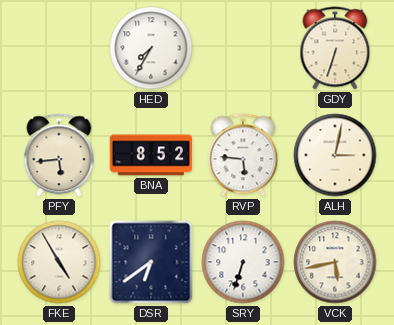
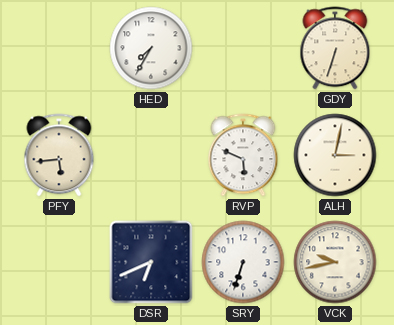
BNA: 8:52 -> none
RVP: 5:46 -> 5:49
FKE: 4:55 -> none
DSR: 6:39 -> 6:41
VCK: 5:43 -> 9:43
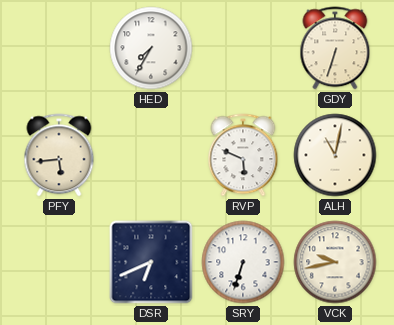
ALH: 3:02 -> 11:02
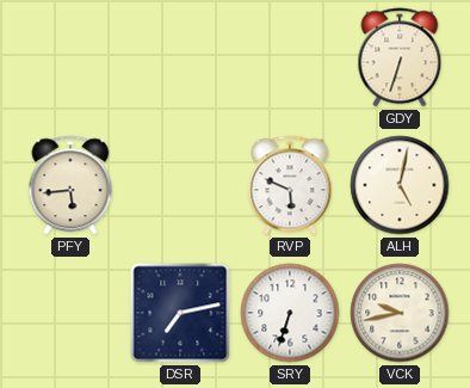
HED: 7:35 -> none
ALH: 11:02 -> 5:02
DSR: 6:41 -> 7:13
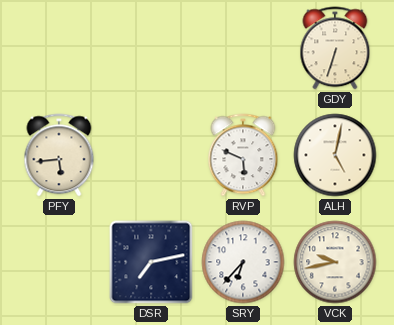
SRY: 6:33 -> 6:37
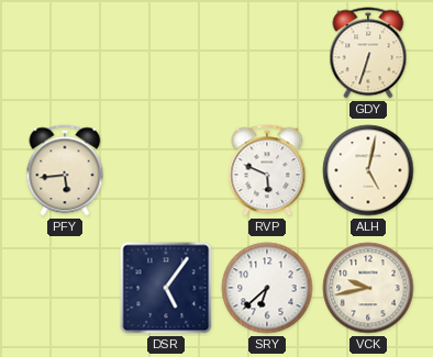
DSR: 7:13 -> 5:06
SRY: 6:37 -> 6:38
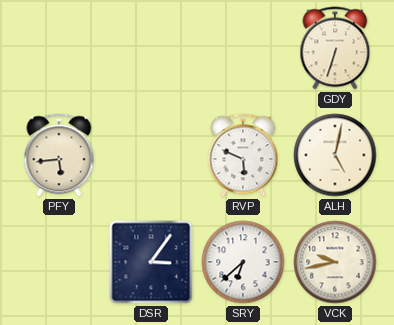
DSR: 5:06 -> 3:06
